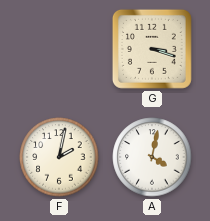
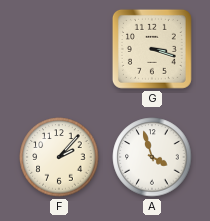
F: 2:02 -> 2:07
A: 4:02 -> 3:57
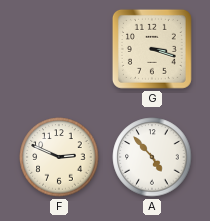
F: 2:07 -> 2:49
A: 3:57 -> 4:53
